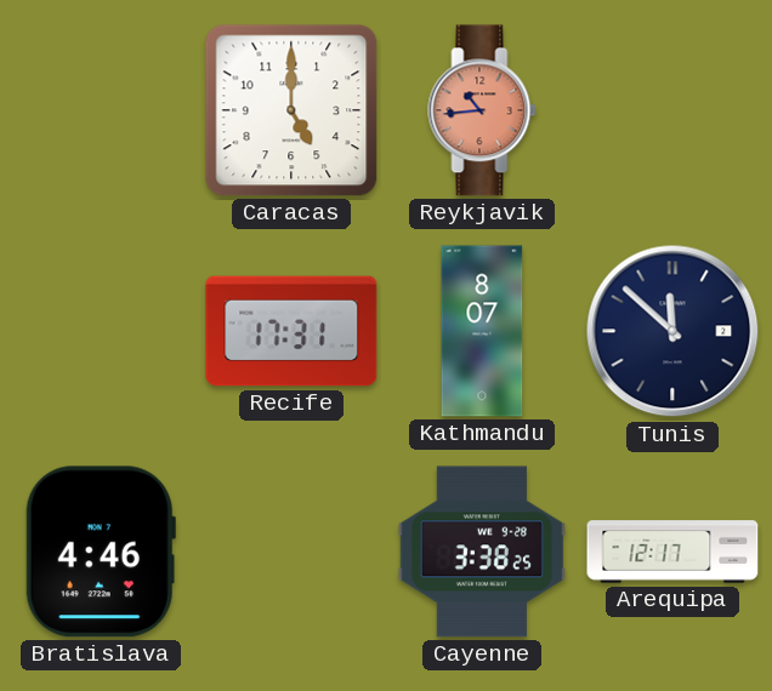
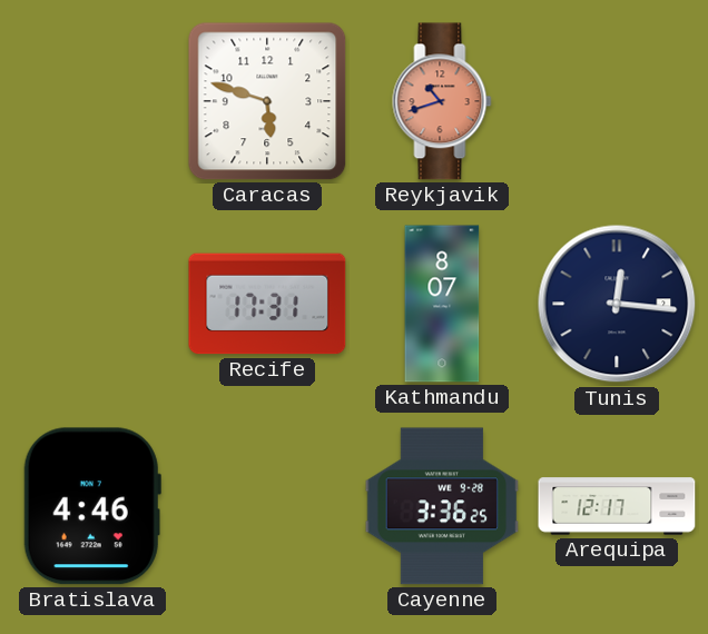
Caracas: 5:00 -> 5:48
Reykjavik: 10:44 -> 10:42
Tunis: 11:52 -> 12:16
Cayenne: 3:38 -> 3:36
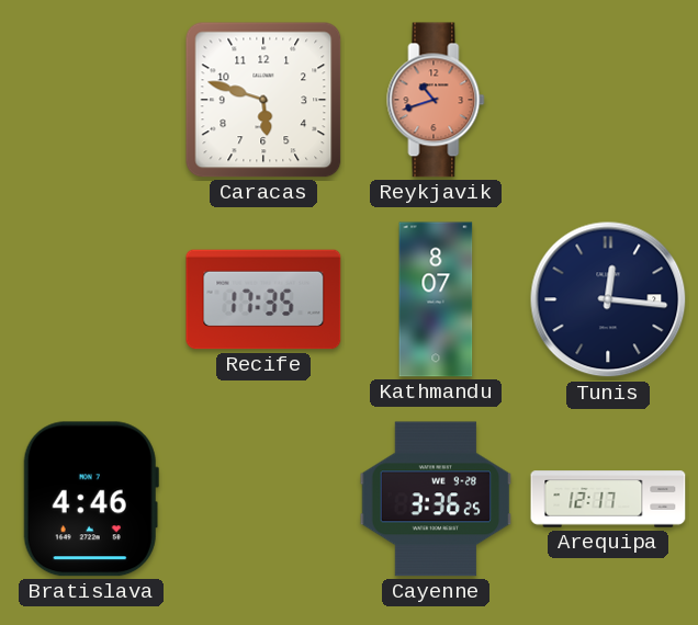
Recife: 17:31 -> 17:35
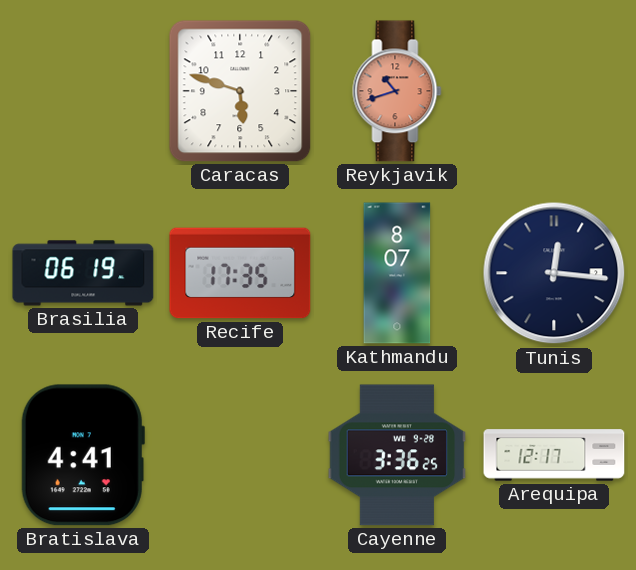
Brasilia: none -> 06:19
Bratislava: 4:46 -> 4:41
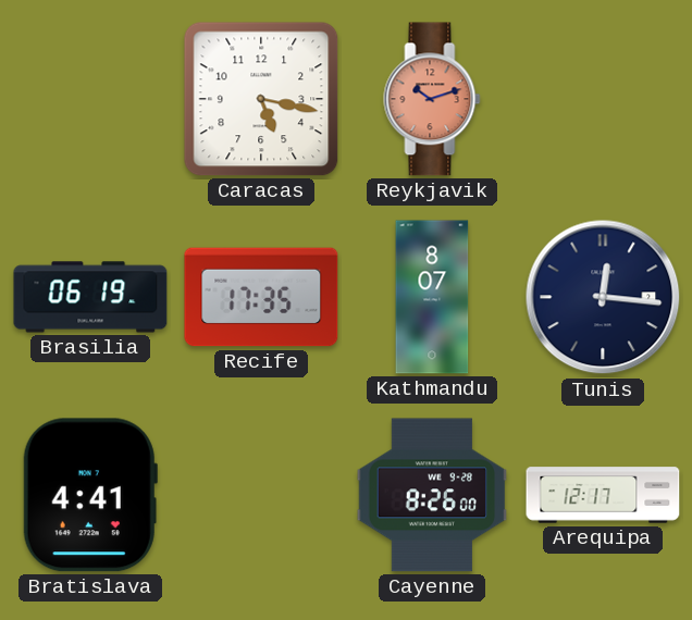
Caracas: 5:48 -> 5:17
Reykjavik: 10:42 -> 10:12
Cayenne: 3:36 -> 8:26
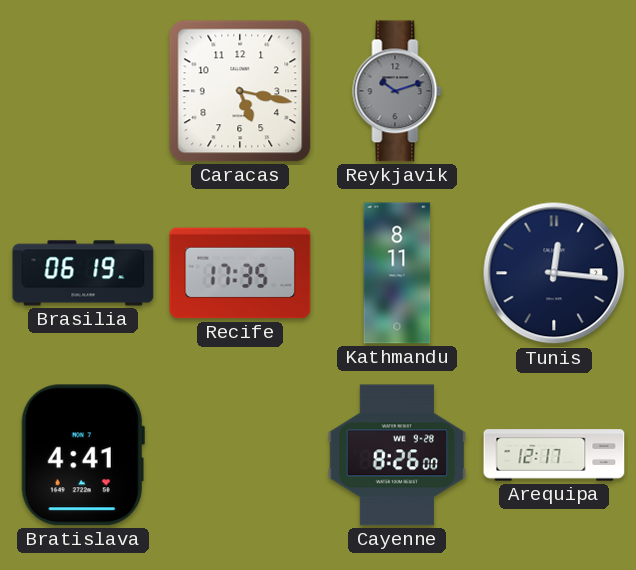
Reykjavik dial: salmon -> grey
Kathmandu: 8:07 -> 8:11
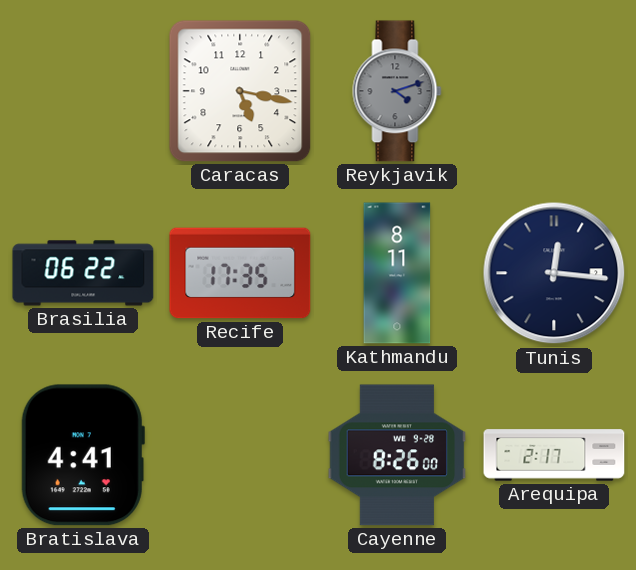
Reykjavik: 10:12 -> 4:12
Brasilia: 06:19 -> 06:22
Arequipa: 12:17 -> 2:17
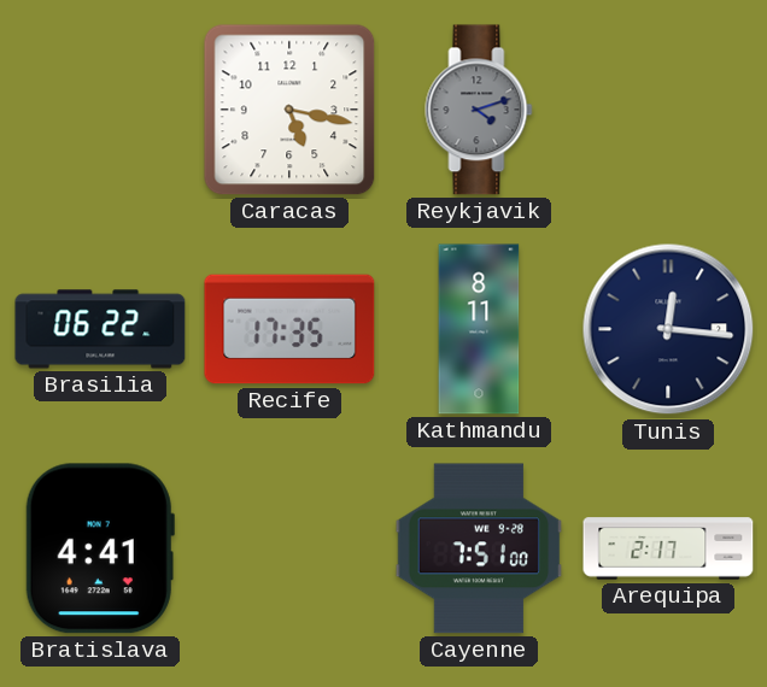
Cayenne: 8:26 -> 7:51
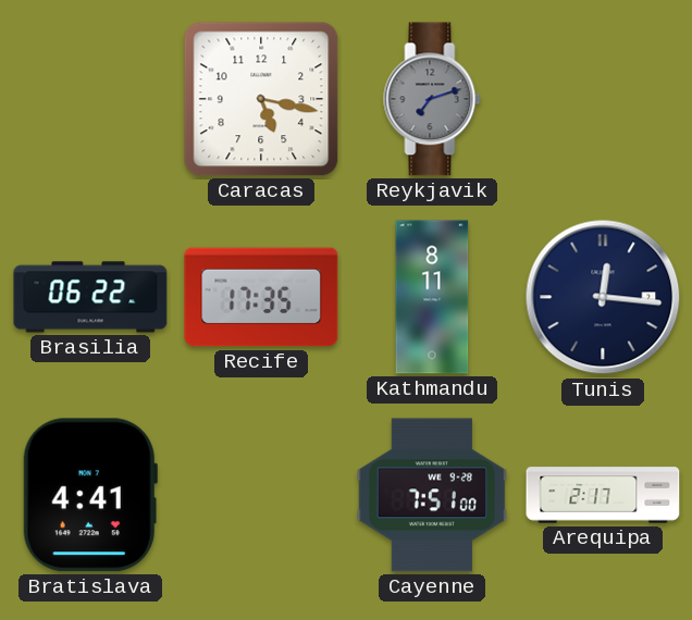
Reykjavik: 4:12 -> 7:12
